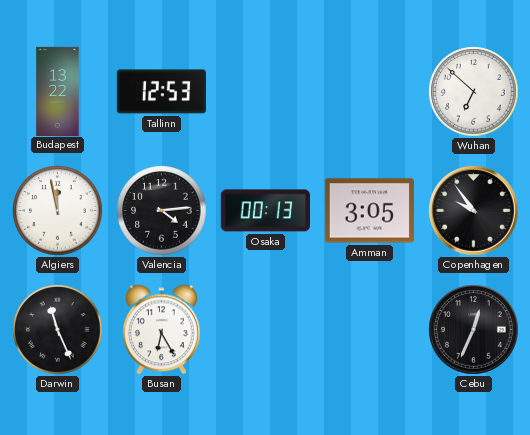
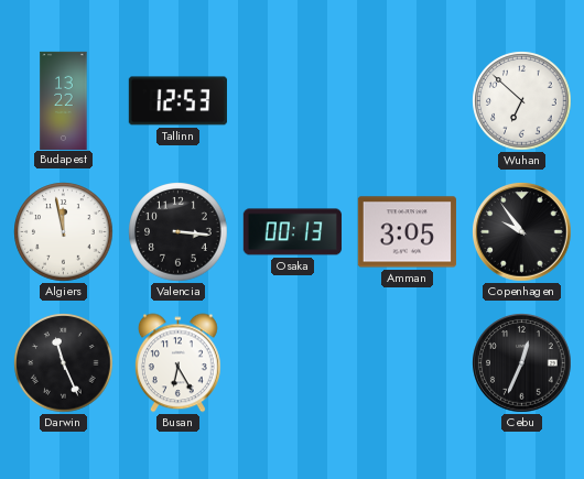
Valencia: 4:14 -> 3:16
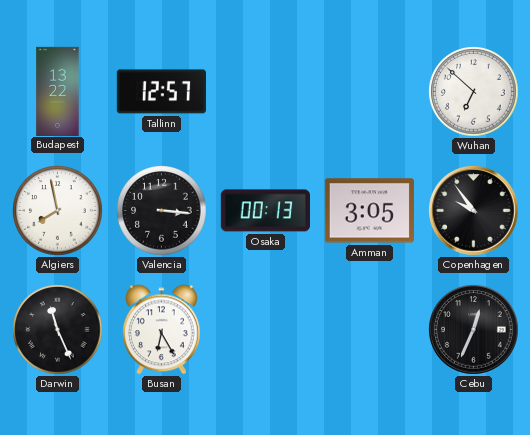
Tallinn: 12:53 -> 12:57
Algiers: 11:58 -> 7:58
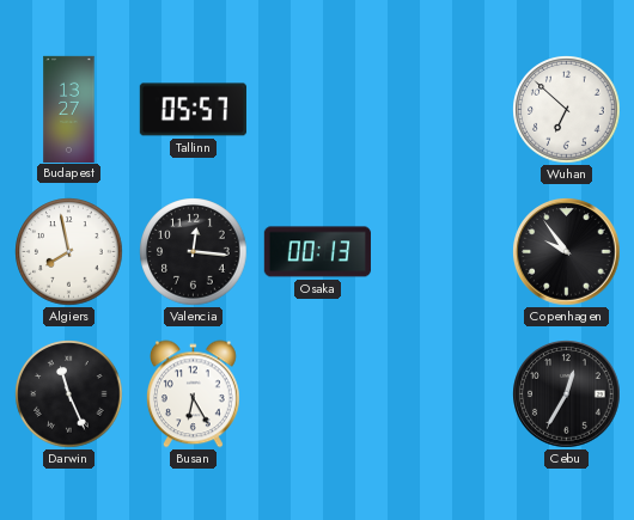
Budapest: 13:22 -> 13:27
Tallinn: 12:57 -> 05:57
Valencia: 3:16 -> 12:16
Amman: 3:05 -> none
Cebu: 12:34 -> 12:35
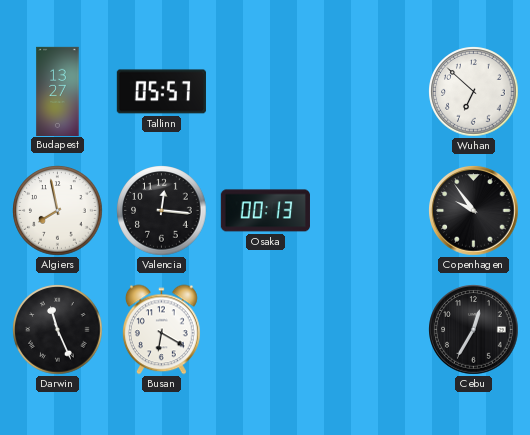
Busan: 6:25 -> 6:20
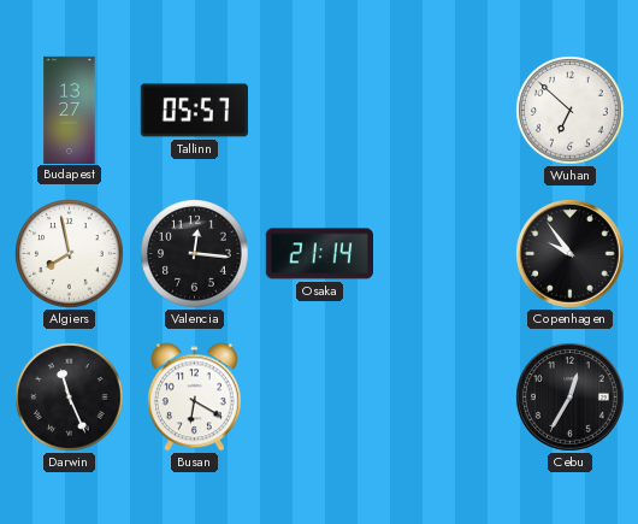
Osaka: 00:13 -> 21:14
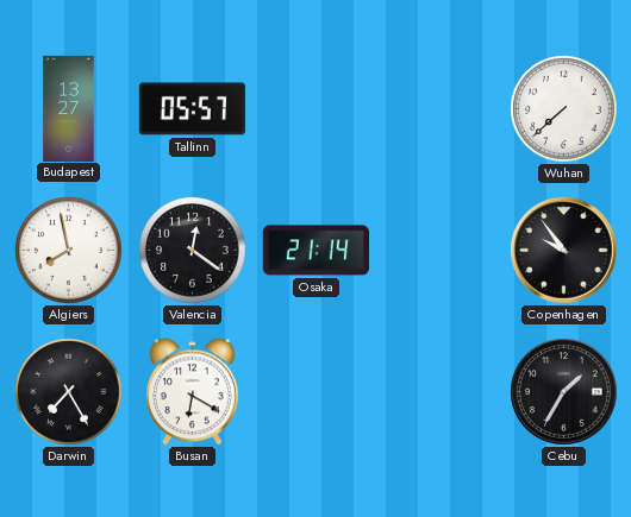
Wuhan: 6:52 -> 7:38
Valencia: 12:16 -> 12:21
Darwin: 11:26 -> 7:25
Cebu: 12:35 -> 1:35
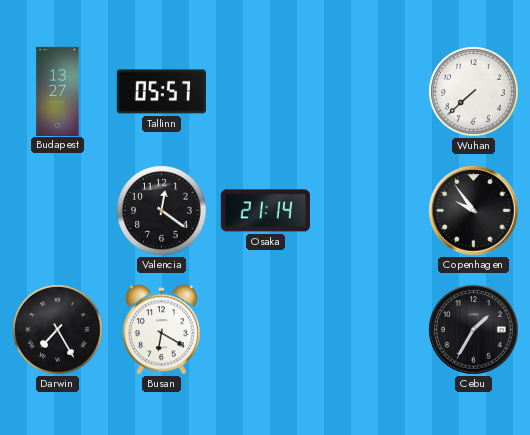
Algiers: 7:58 -> none
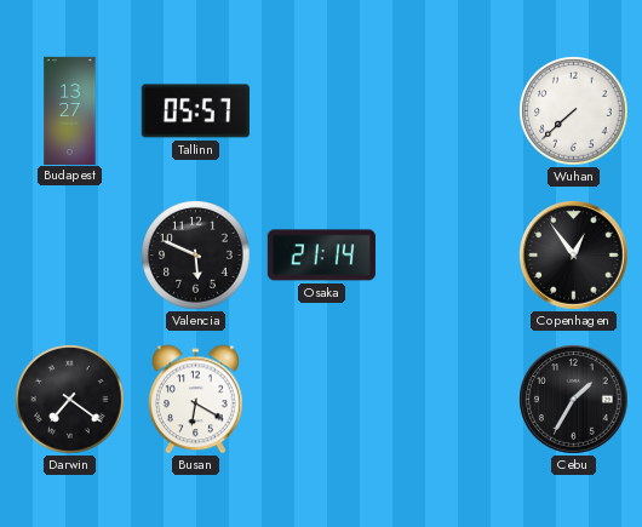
Valencia: 12:21 -> 5:49
Copenhagen: 9:54 -> 12:54
Darwin: 7:25 -> 7:21
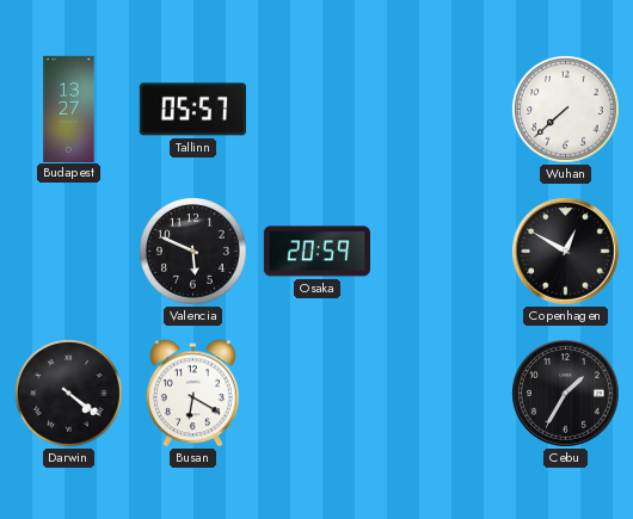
Osaka: 21:14 -> 20:59
Copenhagen: 12:54 -> 12:50
Darwin: 7:21 -> 4:21
